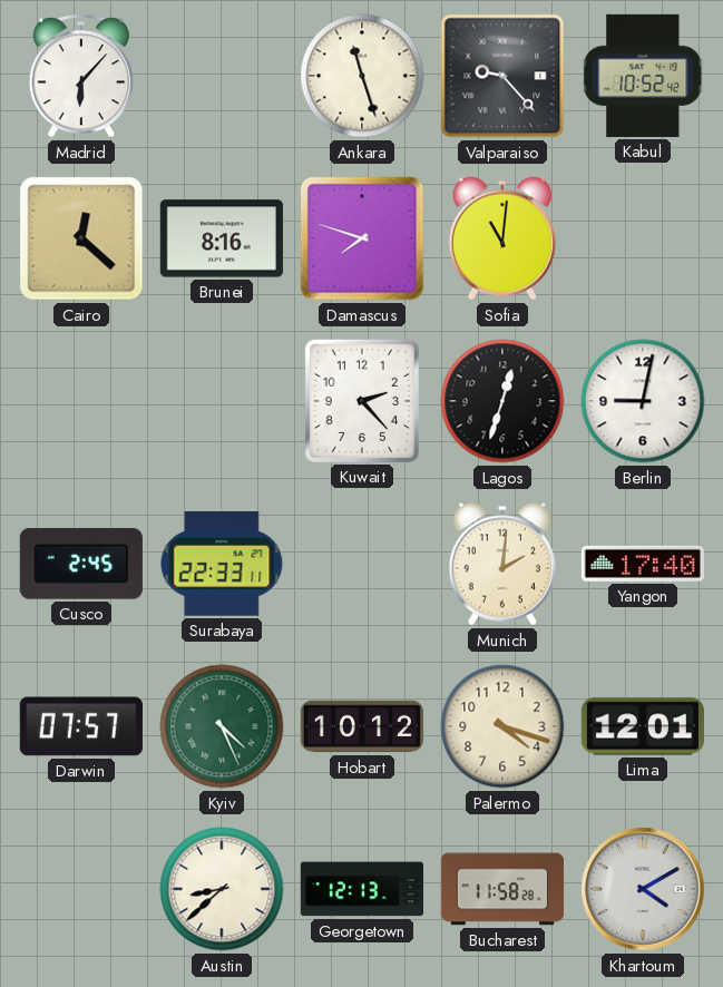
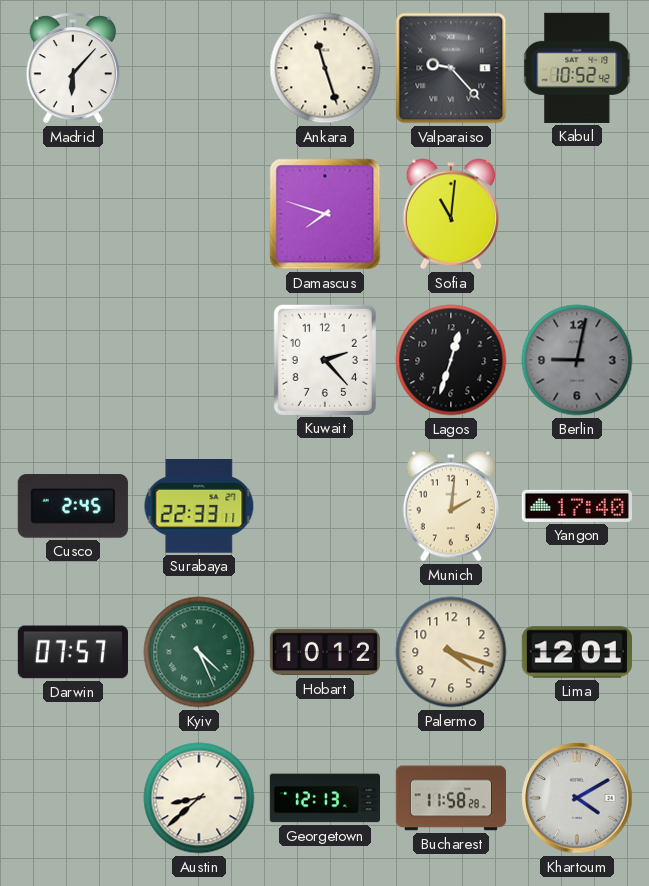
Cairo: 12:22 -> none
Brunei: 8:16 -> none
Berlin dial: white -> grey
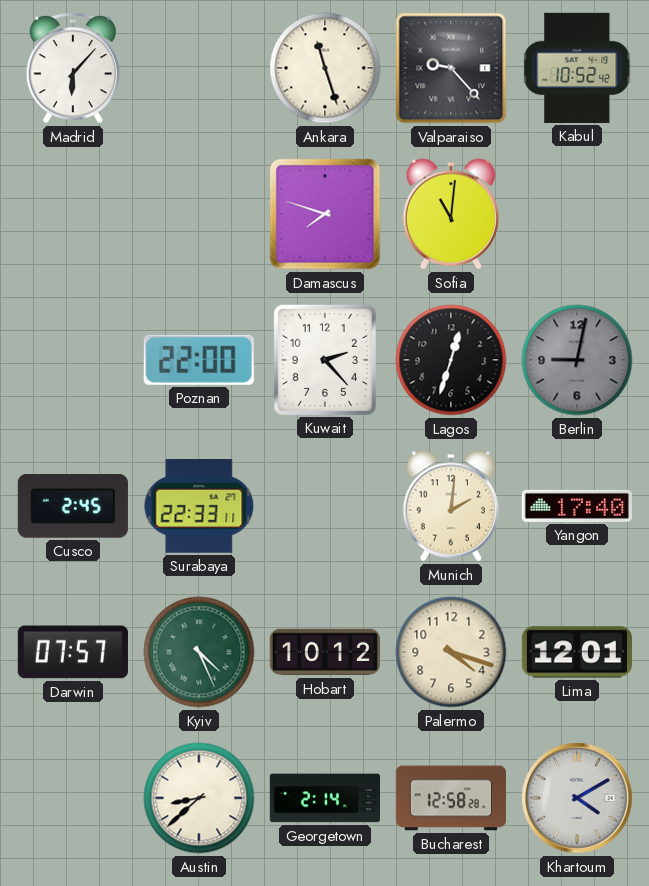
Poznan: none -> 22:00
Georgetown: 12:13 -> 2:14
Bucharest: 11:58 -> 12:58
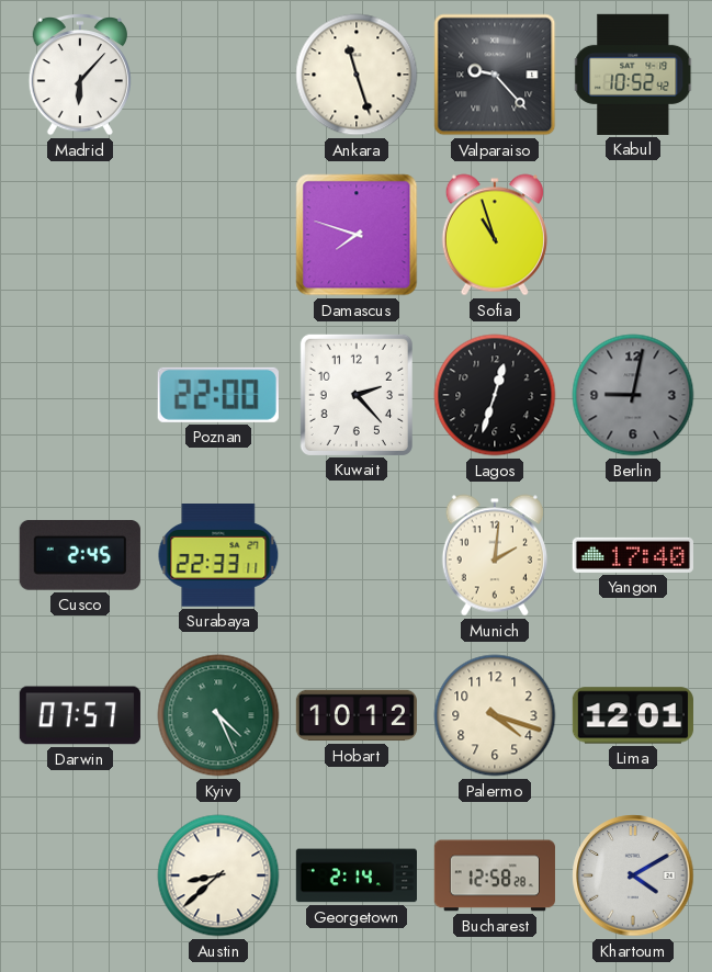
Sofia: 11:01 -> 10:57
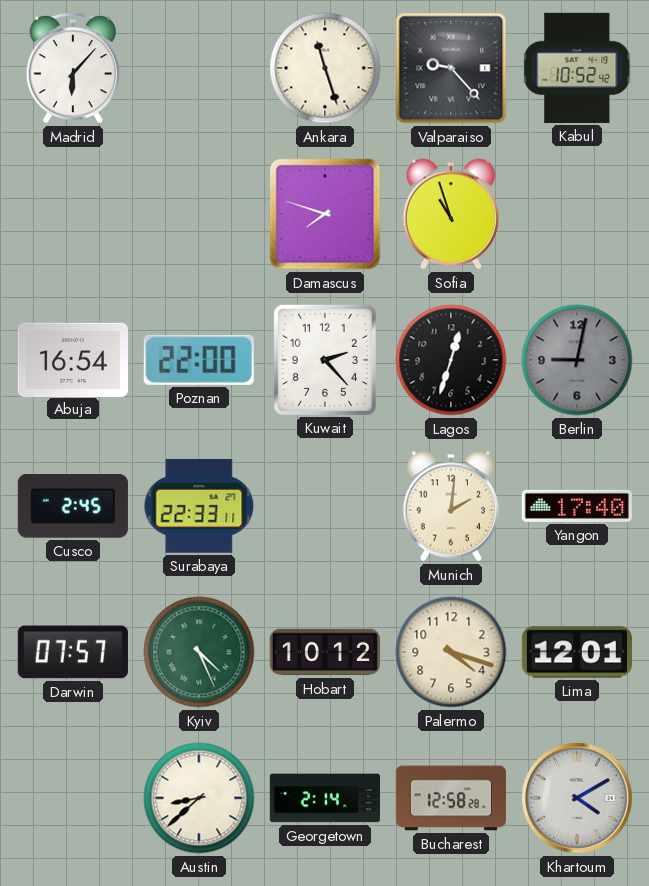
Abuja: none -> 16:54
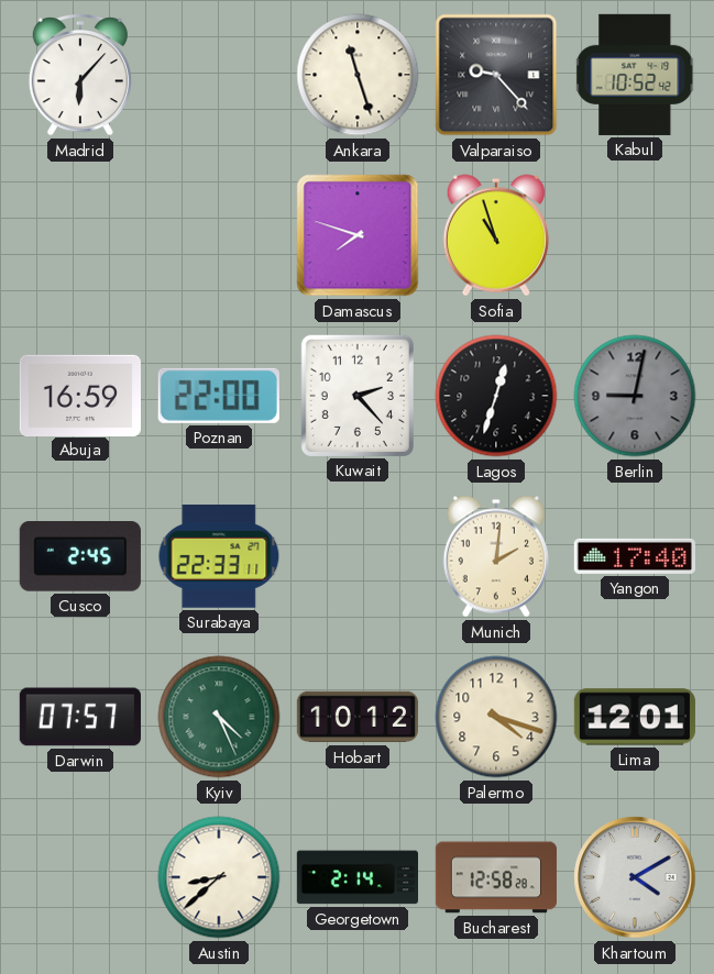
Abuja: 16:54 -> 16:59
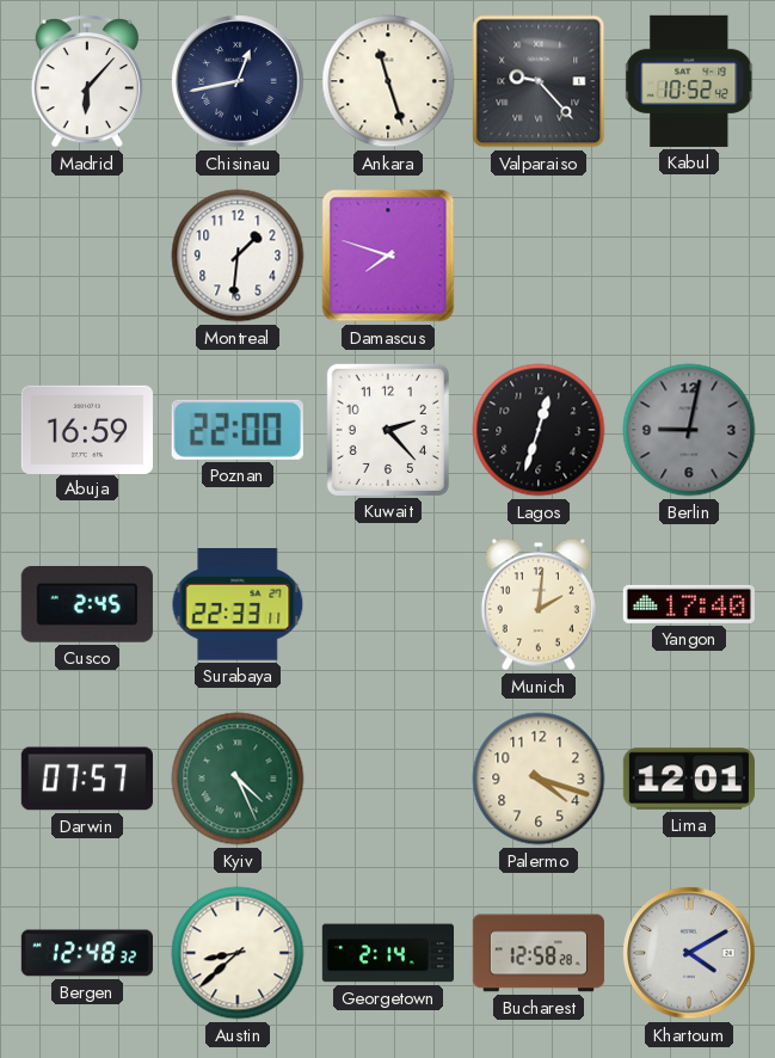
Chisinau: none -> 12:43
Montreal: none -> 1:31
Sofia: 10:57 -> none
Hobart: 10:12 -> none
Bergen: none -> 12:48
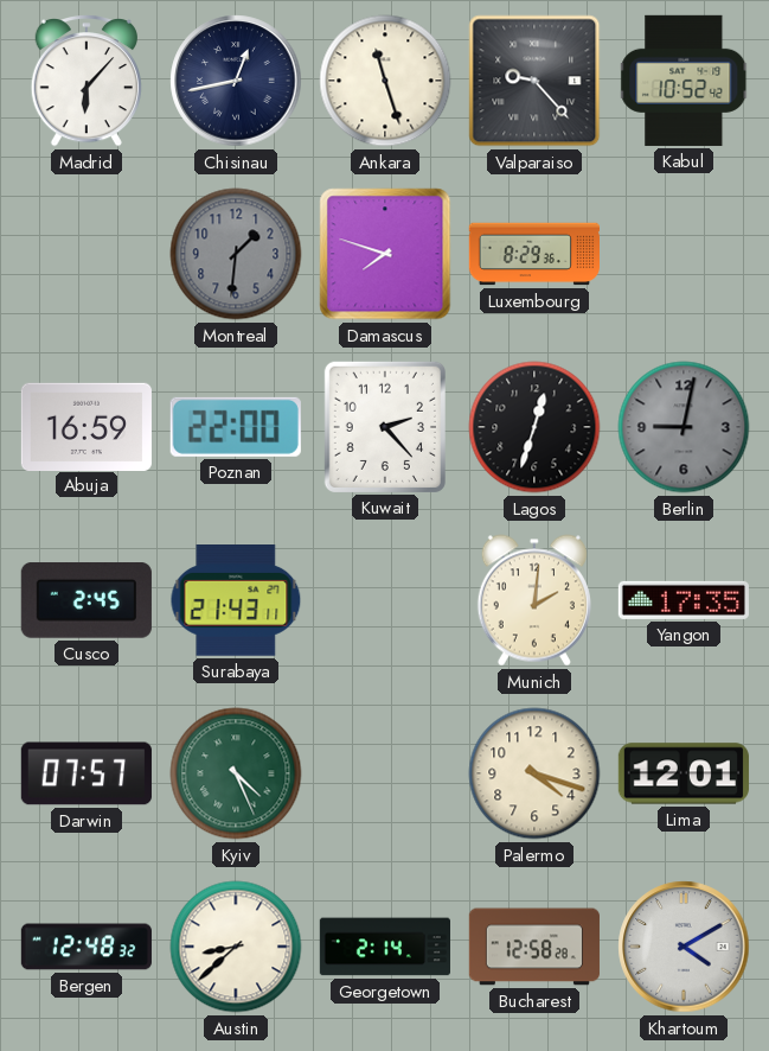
Montreal dial: white -> grey
Luxembourg: none -> 8:29
Surabaya: 22:33 -> 21:43
Yangon: 17:40 -> 17:35
